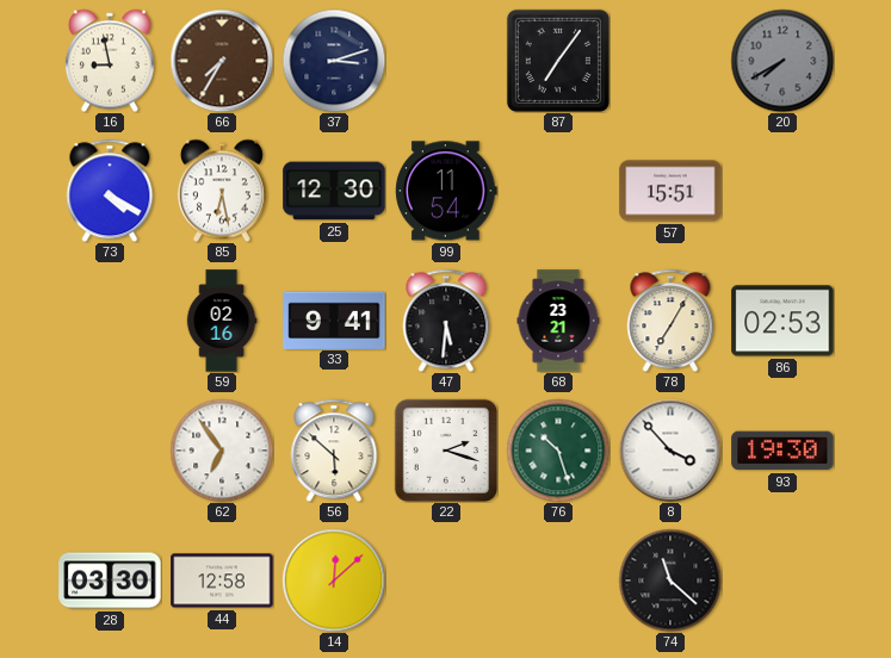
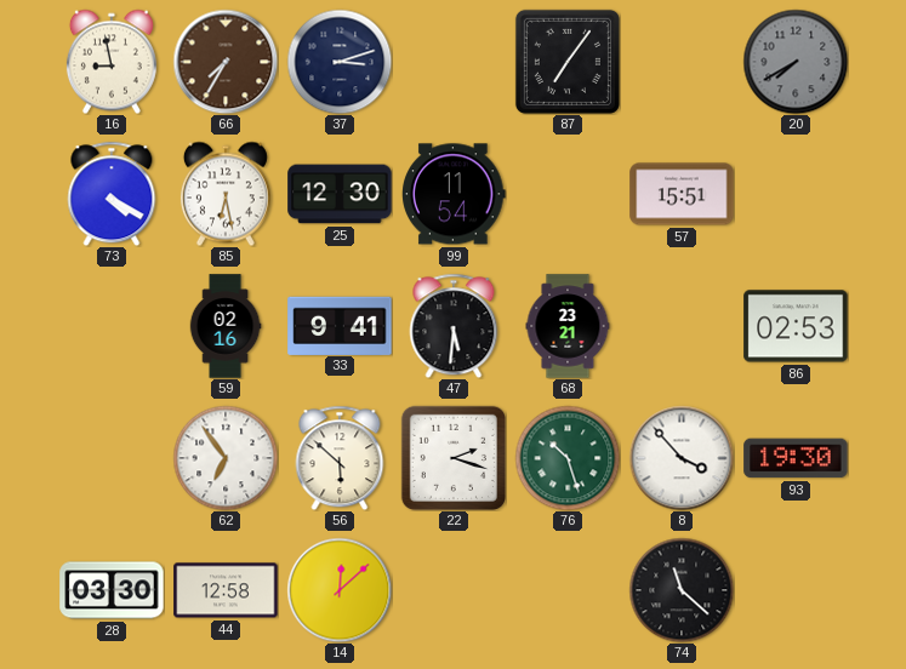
78: 7:05 -> none
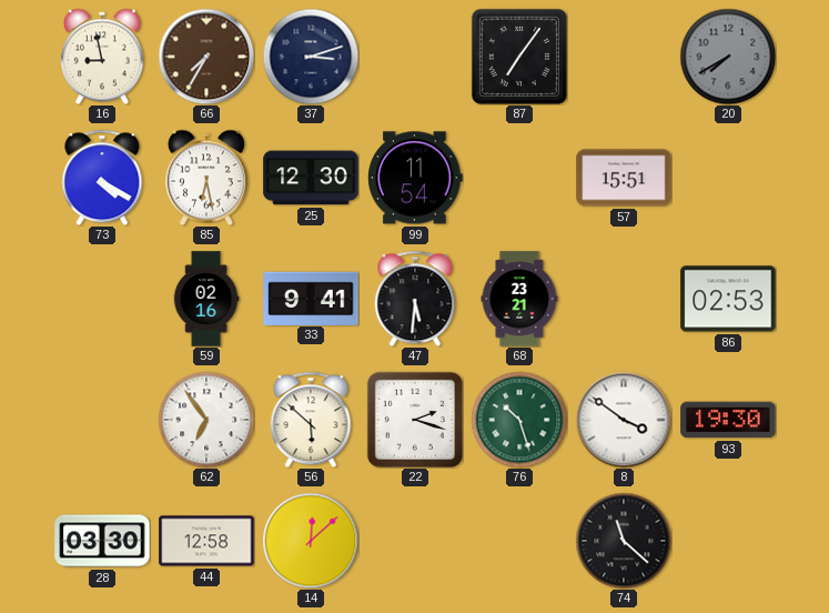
8: 3:53 -> 3:51
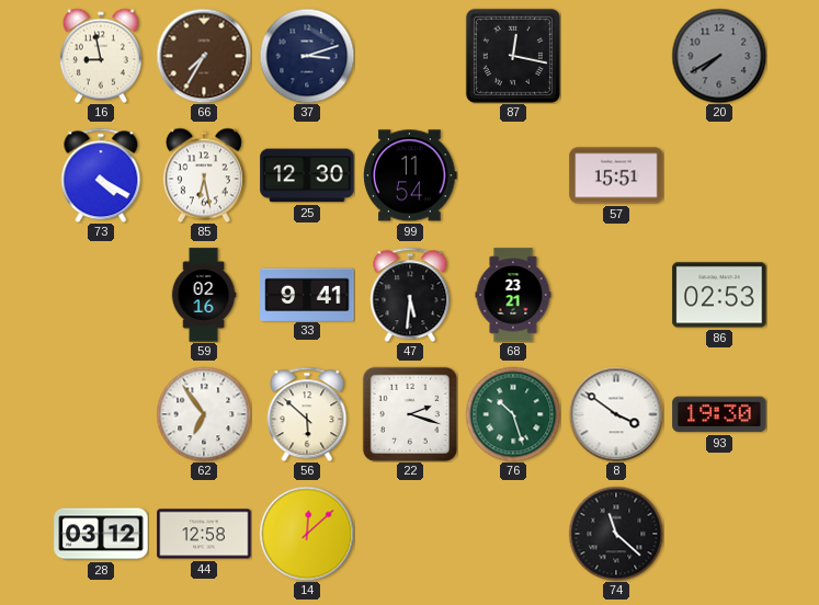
87: 7:06 -> 12:17
28: 03:30 -> 03:12
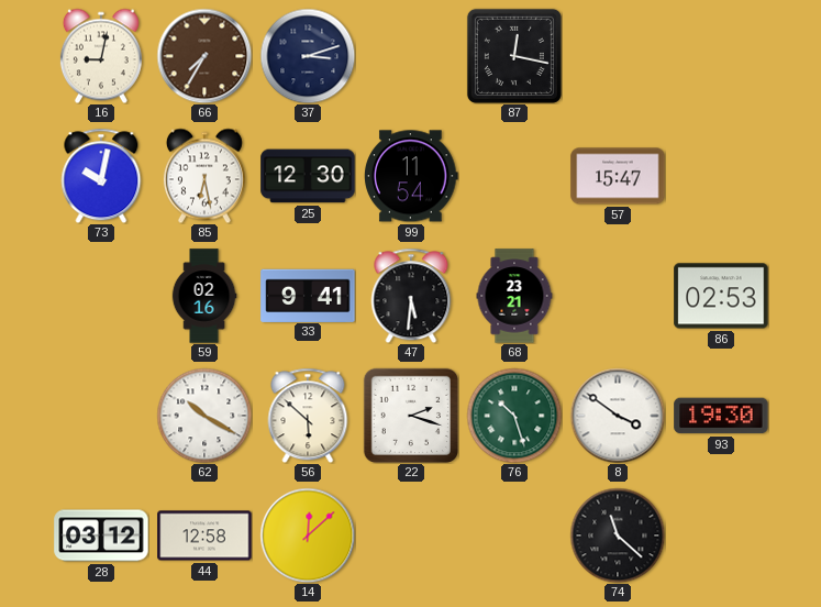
16: 8:58 -> 9:02
20: 7:40 -> none
73: 4:20 -> 10:02
57: 15:51 -> 15:47
62: 6:54 -> 10:20
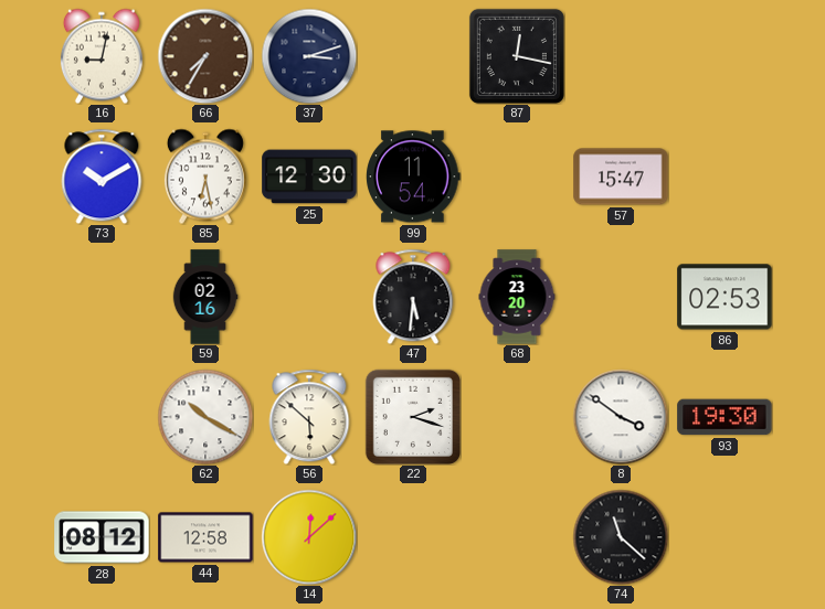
73: 10:02 -> 10:10
33: 9:41 -> none
68: 23:21 -> 23:20
76: 10:27 -> none
28: 03:12 -> 08:12
